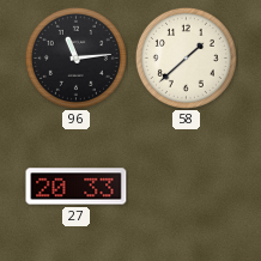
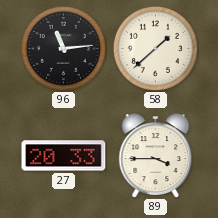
89: none -> 3:45
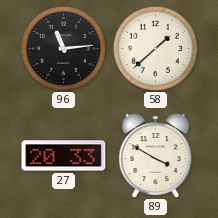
89: 3:45 -> 3:50
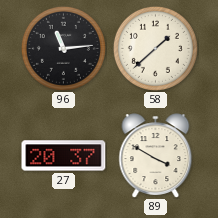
27: 20:33 -> 20:37
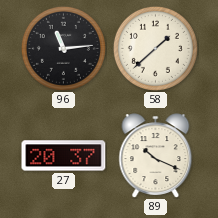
89: 3:50 -> 10:19
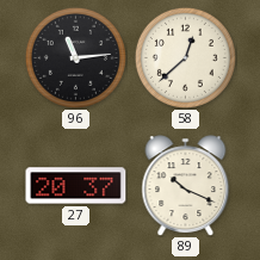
58: 1:38 -> 12:38
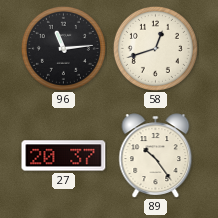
58: 12:38 -> 12:42
89: 10:19 -> 10:24
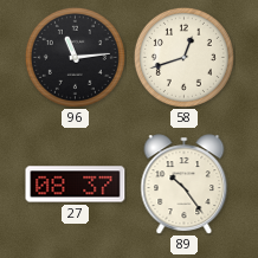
27: 20:37 -> 08:37
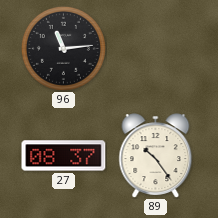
58: 12:42 -> none
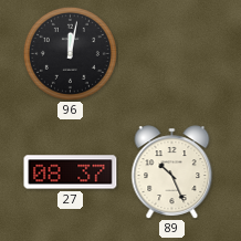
96: 11:14 -> 12:02
89: 10:24 -> 10:26
